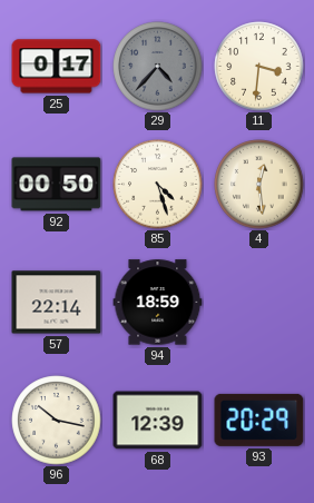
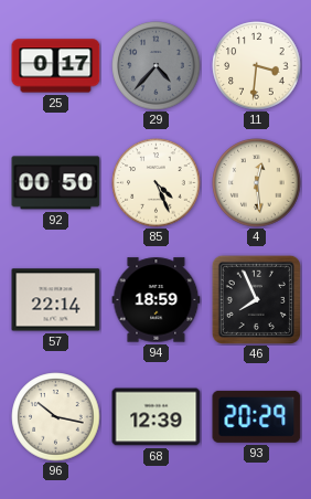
85: 4:27 -> 4:26
46: none -> 7:56
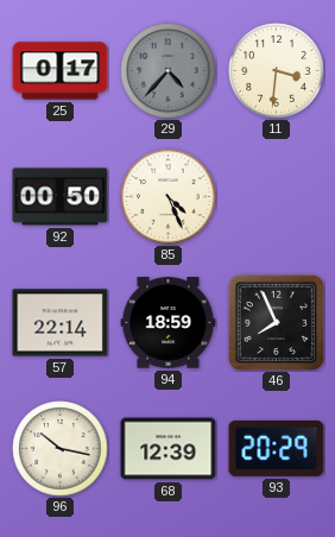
4: 12:29 -> none
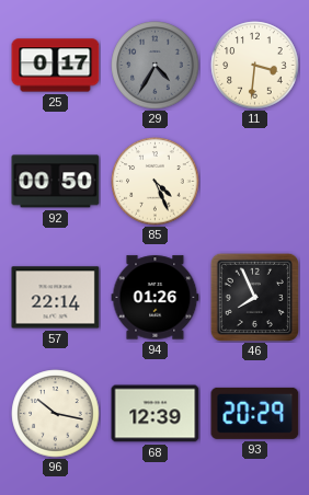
29: 4:37 -> 4:35
94: 18:59 -> 01:26
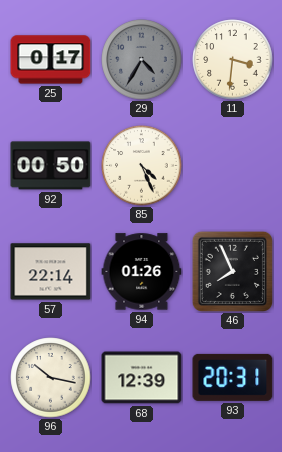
93: 20:29 -> 20:31
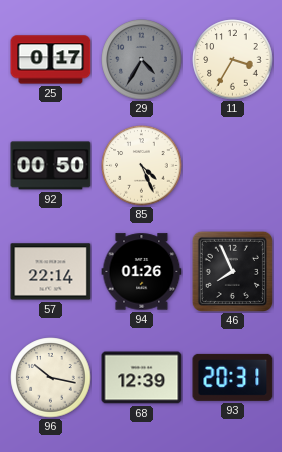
11: 3:31 -> 3:35
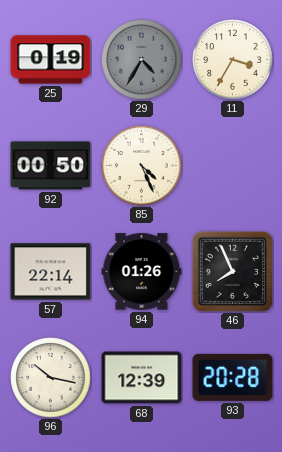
25: 0:17 -> 0:19
93: 20:31 -> 20:28
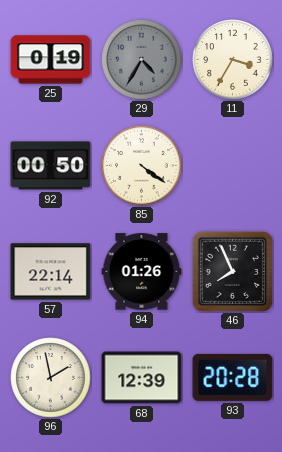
85: 4:26 -> 4:21
96: 10:17 -> 1:58
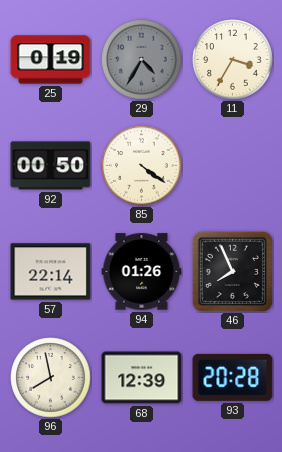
96: 1:58 -> 7:58
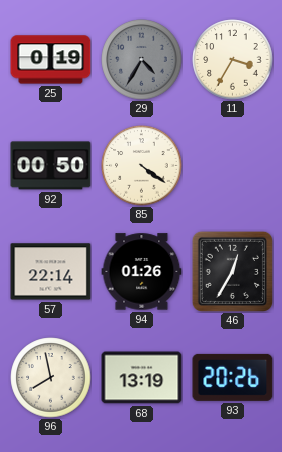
46: 7:56 -> 12:35
68: 12:39 -> 13:19
93: 20:28 -> 20:26
